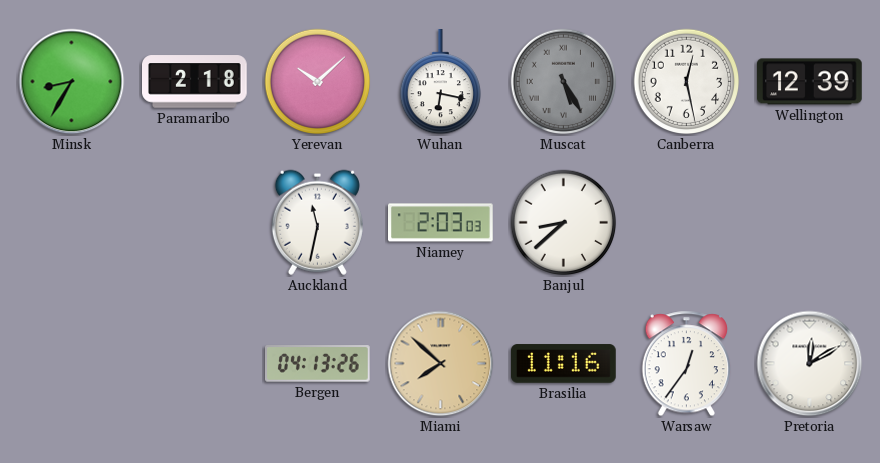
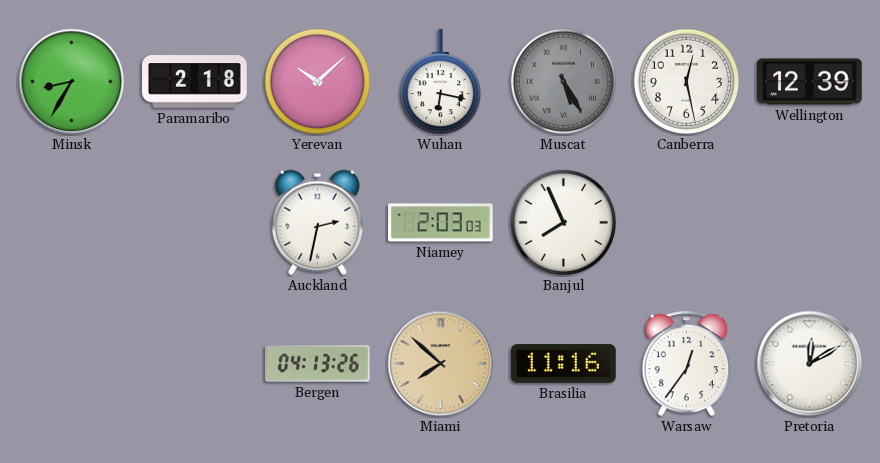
Auckland: 11:32 -> 2:32
Banjul: 8:38 -> 7:56
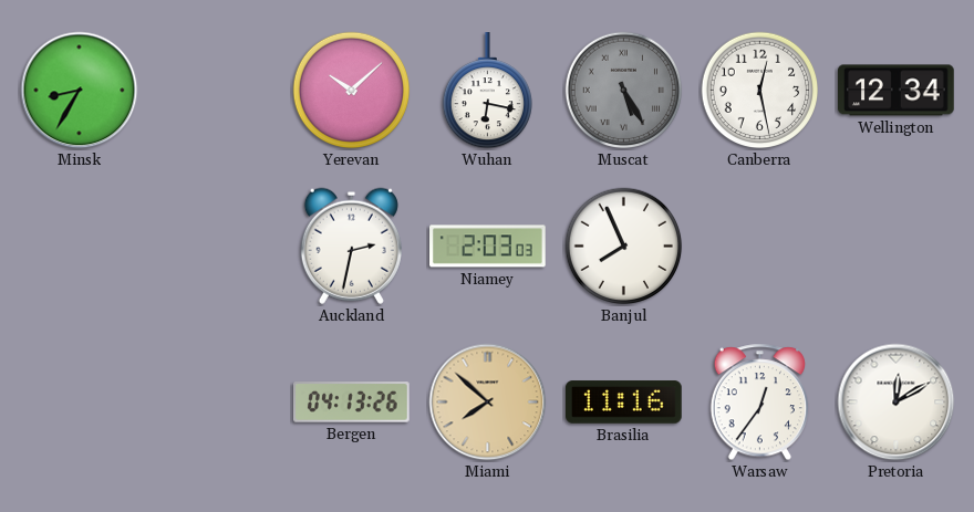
Paramaribo: 2:18 -> none
Wellington: 12:39 -> 12:34
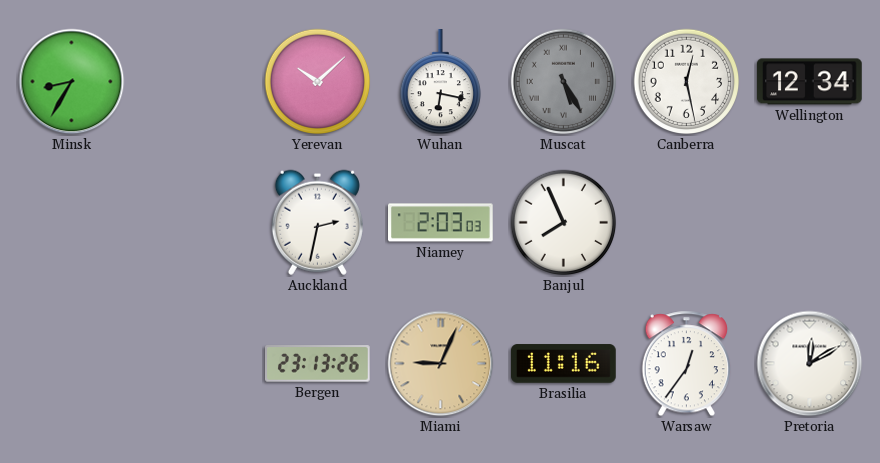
Bergen: 04:13 -> 23:13
Miami: 7:52 -> 9:04
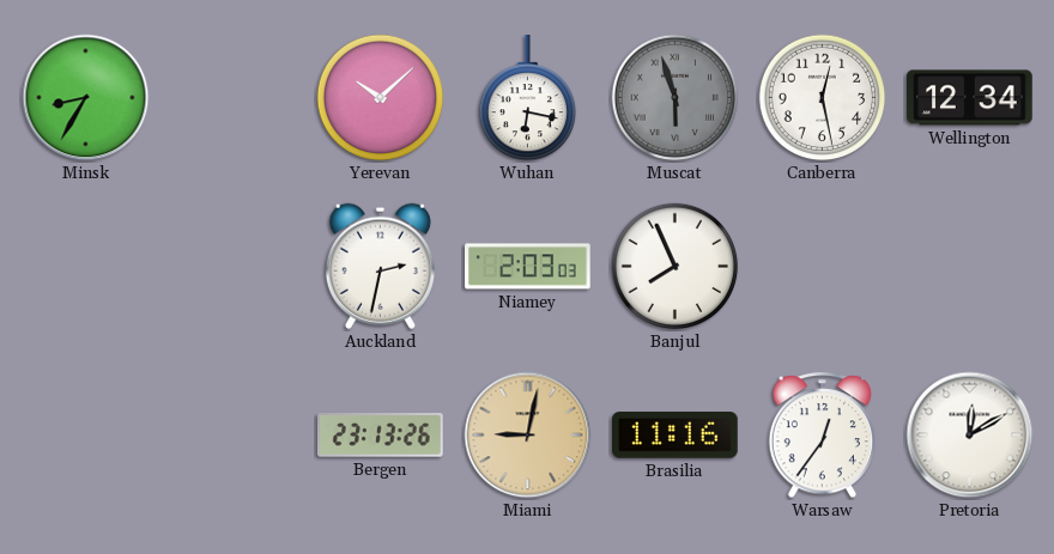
Muscat: 5:25 -> 5:57
Miami: 9:04 -> 9:02
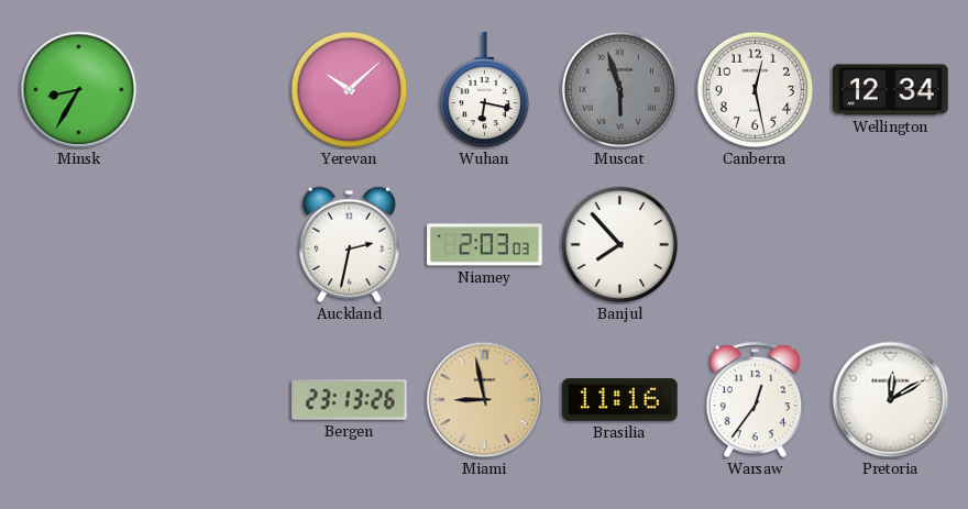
Banjul: 7:56 -> 7:53
Miami: 9:02 -> 8:58
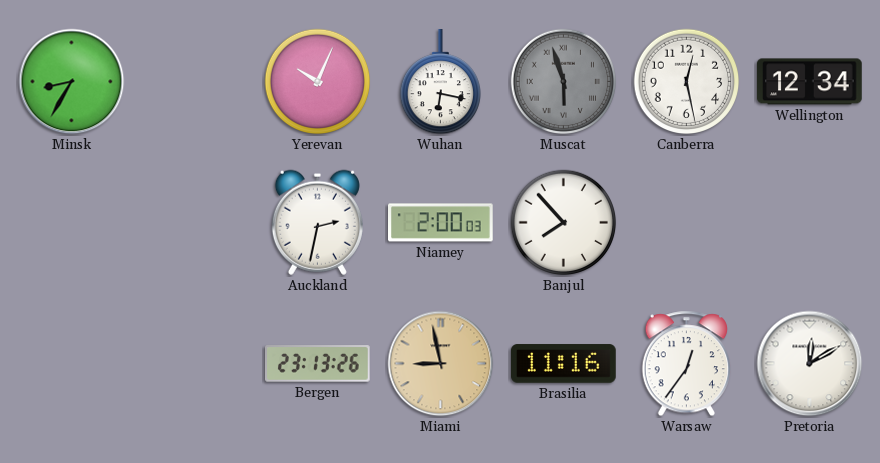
Yerevan: 10:08 -> 10:04
Niamey: 2:03 -> 2:00
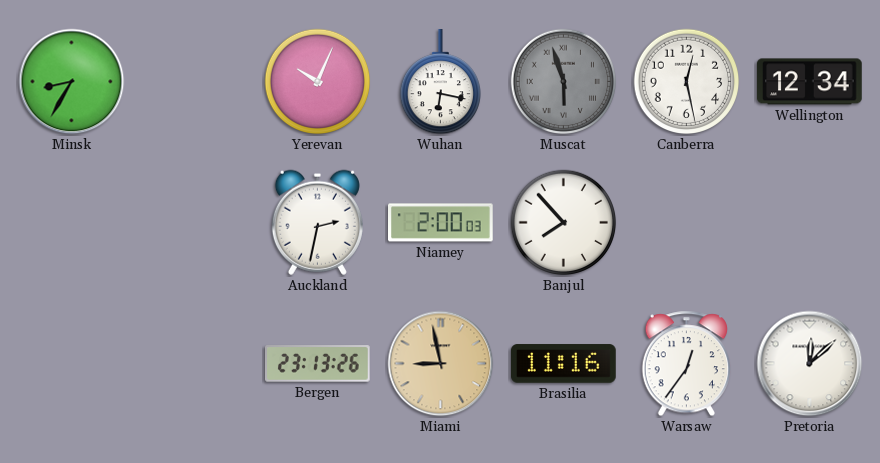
Pretoria: 12:10 -> 12:08
